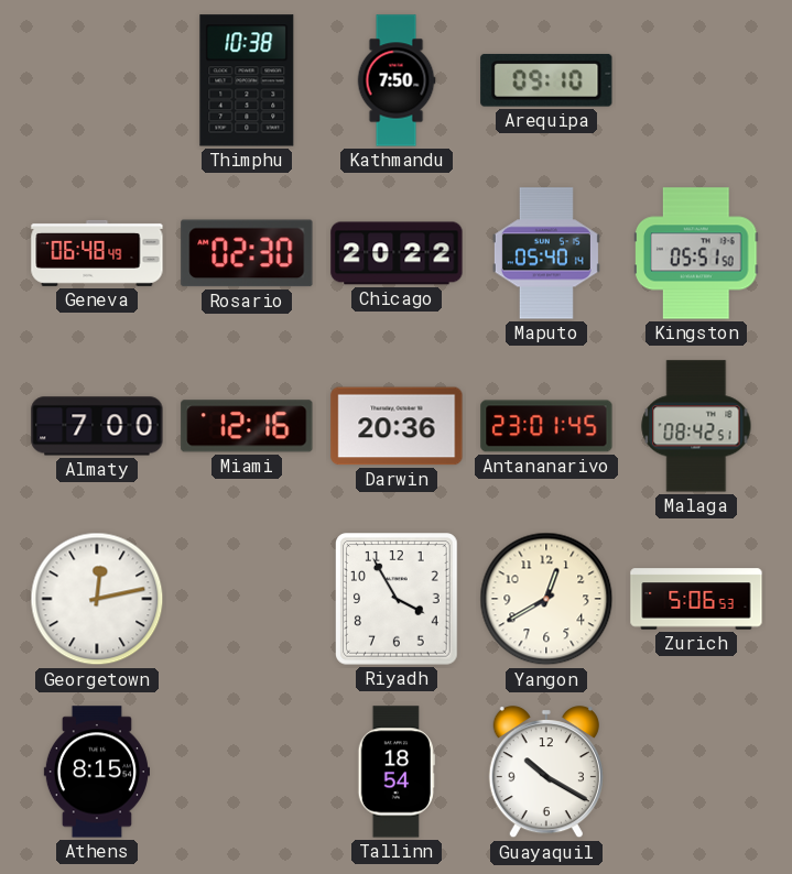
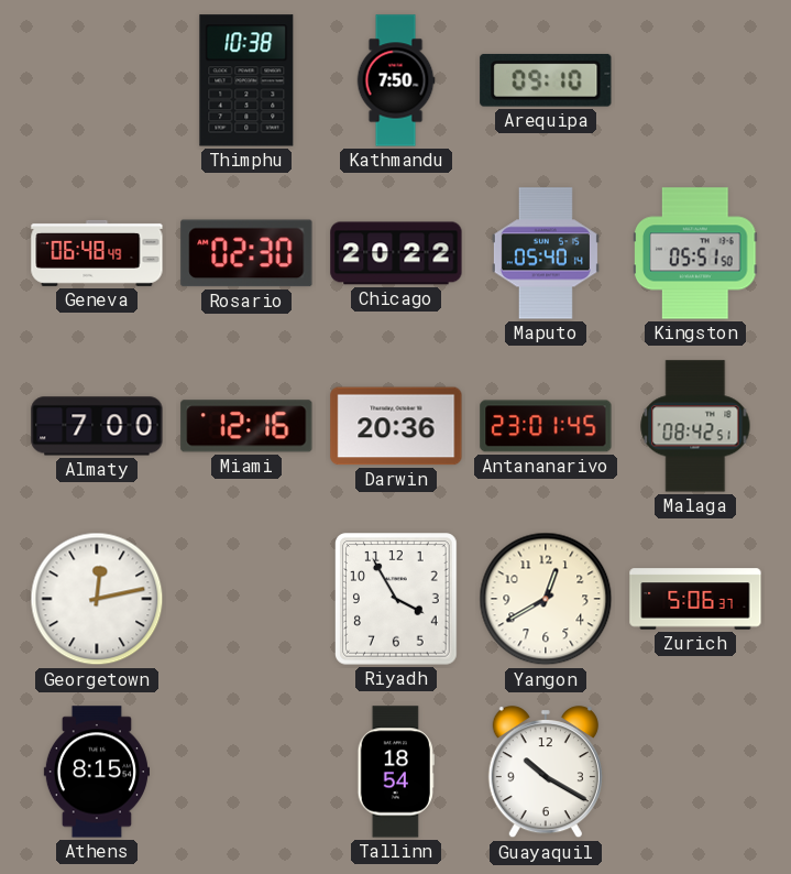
Zurich: 5:06:53 -> 5:06:37
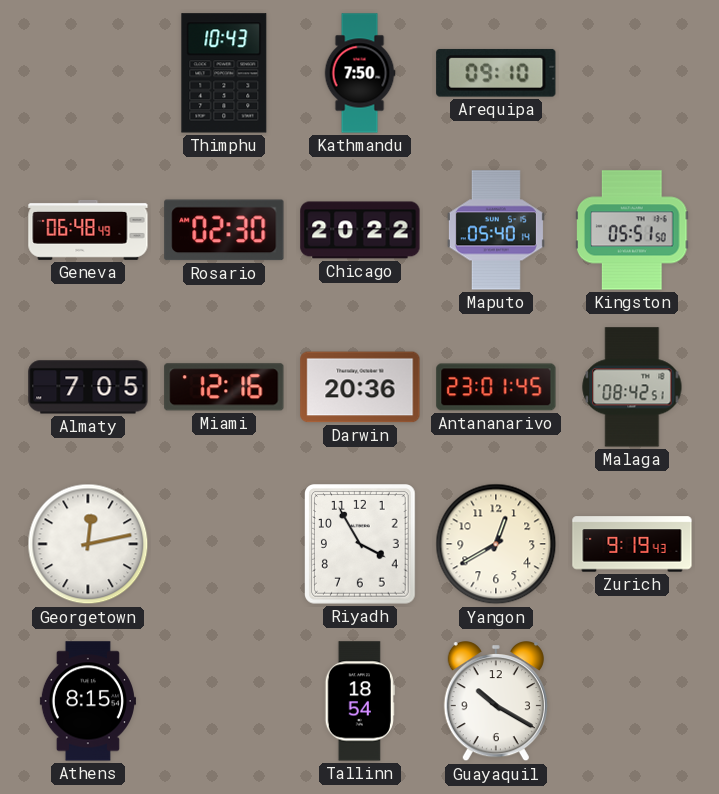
Thimphu: 10:38 -> 10:43
Almaty: 7:00 -> 7:05
Zurich: 5:06 -> 9:19
